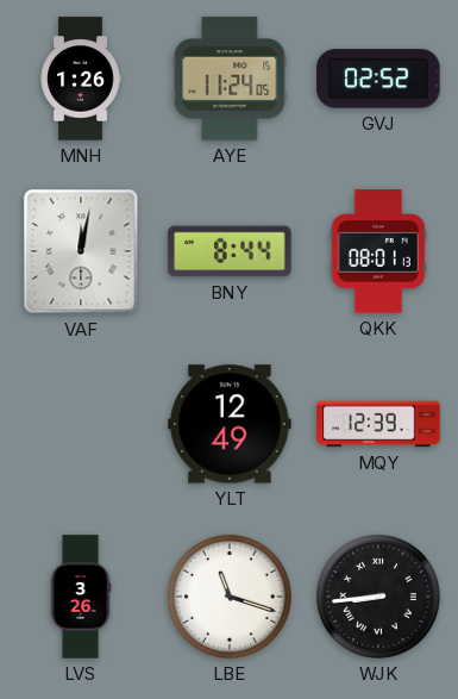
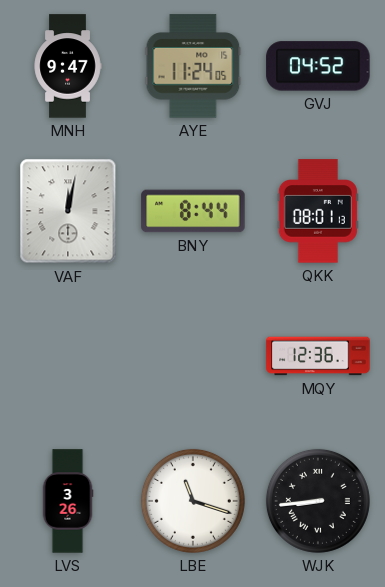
MNH: 1:26 -> 9:47
GVJ: 02:52 -> 04:52
YLT: 12:49 -> none
MQY: 12:39 -> 12:36
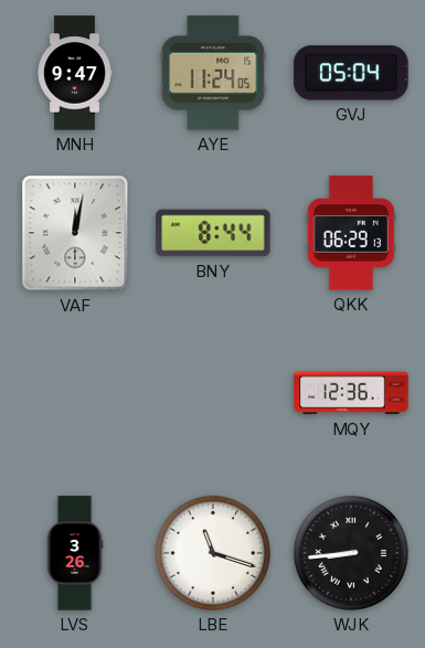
GVJ: 04:52 -> 05:04
QKK: 08:01 -> 06:29
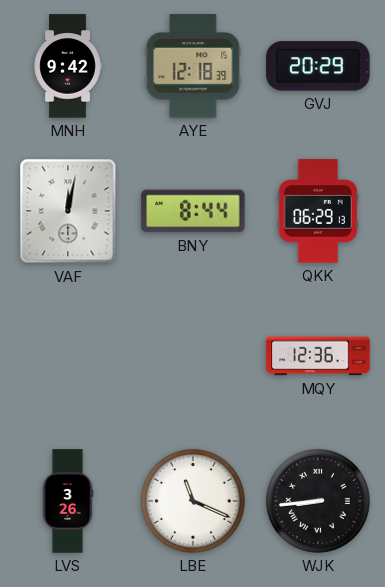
MNH: 9:47 -> 9:42
AYE: 11:24 -> 12:18
GVJ: 05:04 -> 20:29
LBE: 11:18 -> 11:19
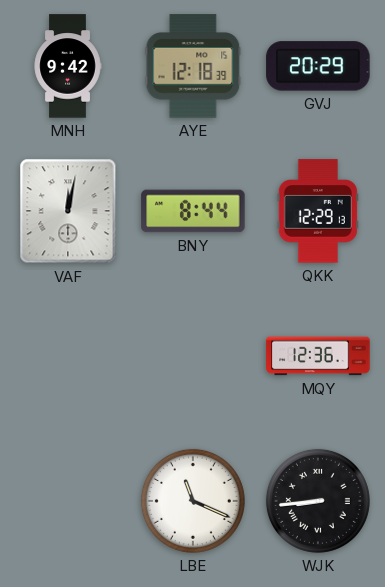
QKK: 06:29 -> 12:29
LVS: 3:26 -> none
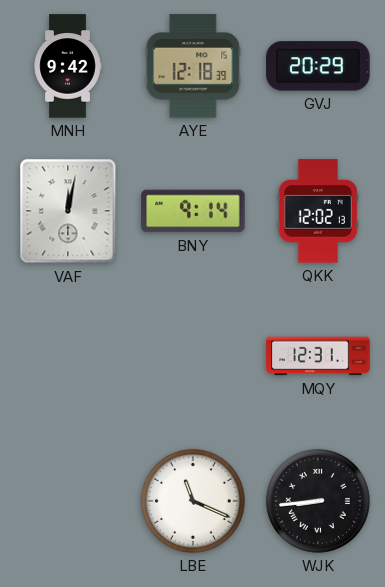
BNY: 8:44 -> 9:14
QKK: 12:29 -> 12:02
MQY: 12:36 -> 12:31
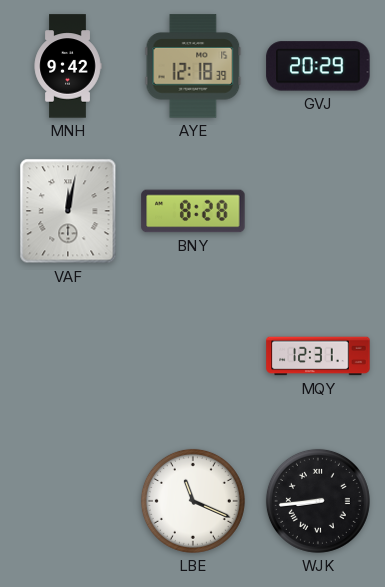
BNY: 9:14 -> 8:28
QKK: 12:02 -> none
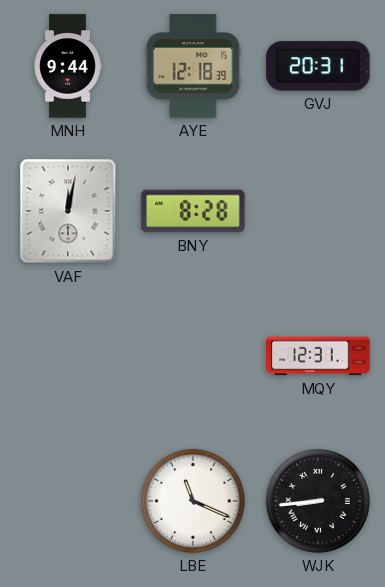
MNH: 9:42 -> 9:44
GVJ: 20:29 -> 20:31
